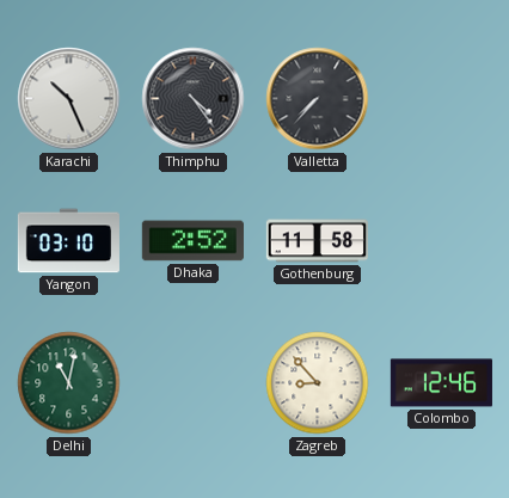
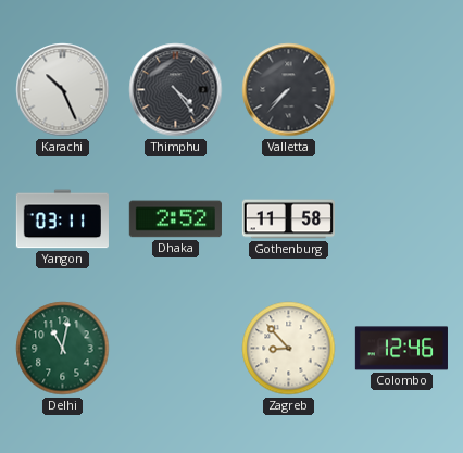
Yangon: 03:10 -> 03:11
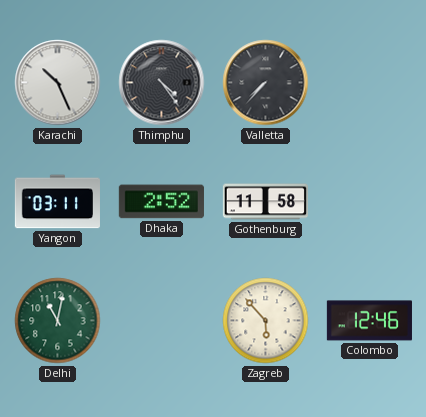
Zagreb: 8:53 -> 5:53
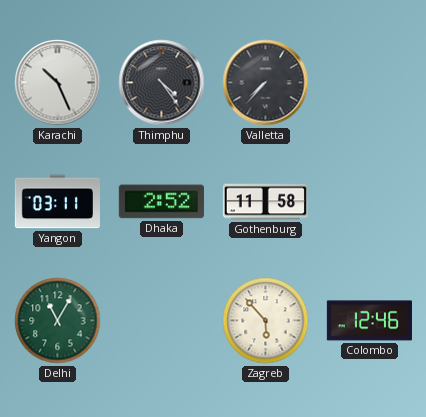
Delhi: 11:02 -> 11:05
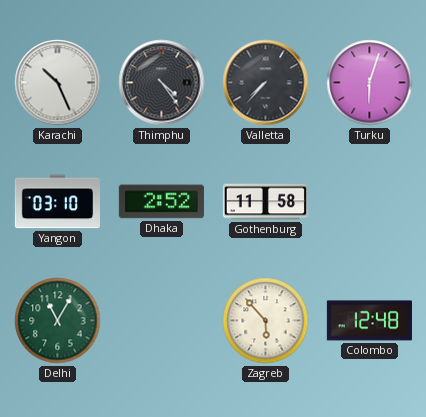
Turku: none -> 6:03
Yangon: 03:11 -> 03:10
Colombo: 12:46 -> 12:48
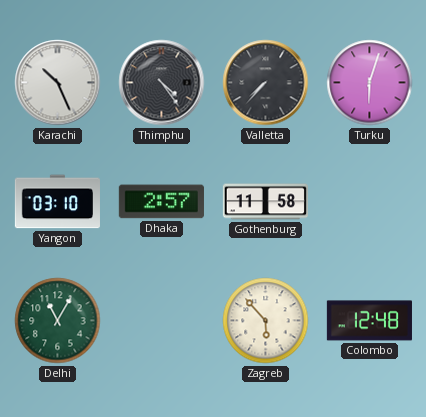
Dhaka: 2:52 -> 2:57
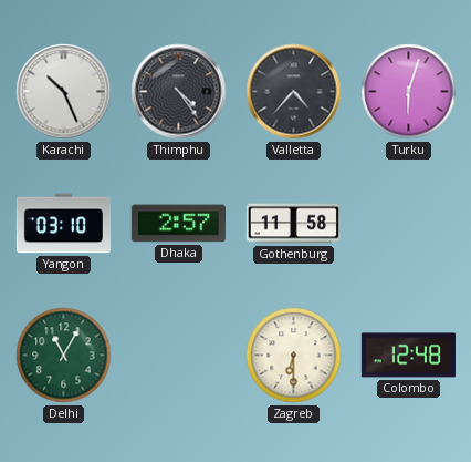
Valletta: 7:37 -> 4:37
Zagreb: 5:53 -> 6:30
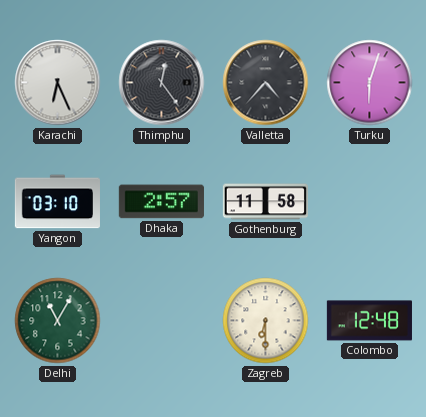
Karachi: 10:26 -> 6:26
Thimphu: 4:24 -> 12:24
